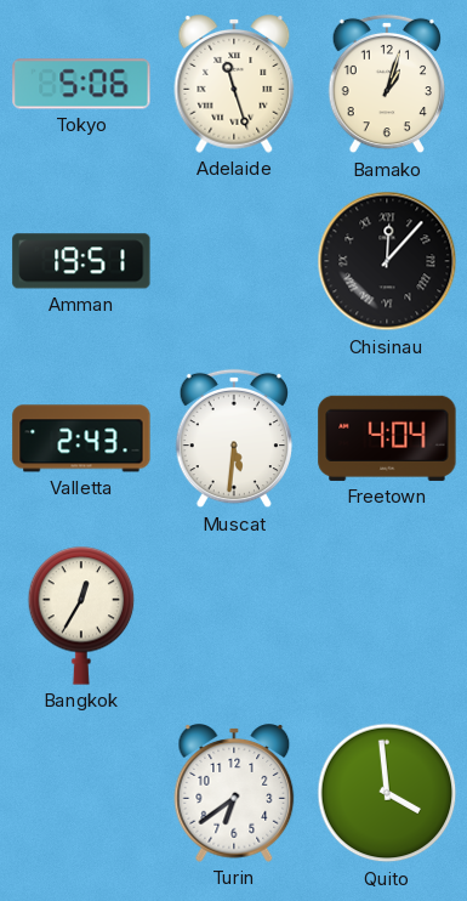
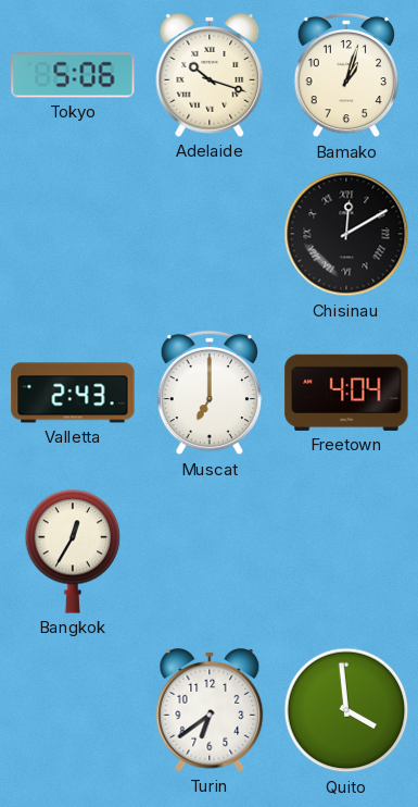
Adelaide: 11:27 -> 10:18
Amman: 19:51 -> none
Chisinau: 12:07 -> 12:10
Muscat: 5:31 -> 7:00
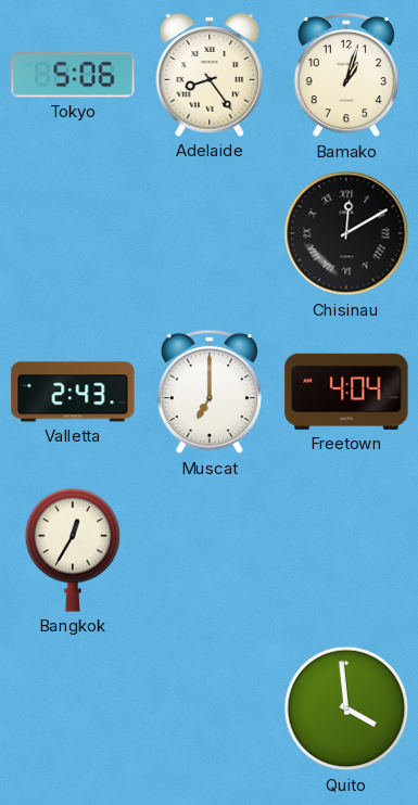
Adelaide: 10:18 -> 8:24
Turin: 6:39 -> none
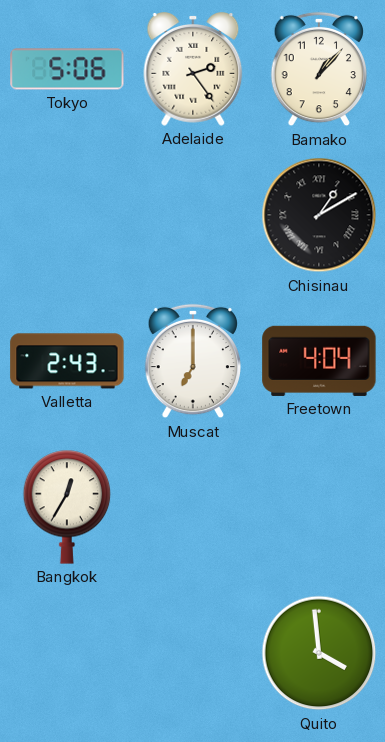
Adelaide: 8:24 -> 2:24
Bamako: 1:03 -> 1:07
Chisinau: 12:10 -> 1:10
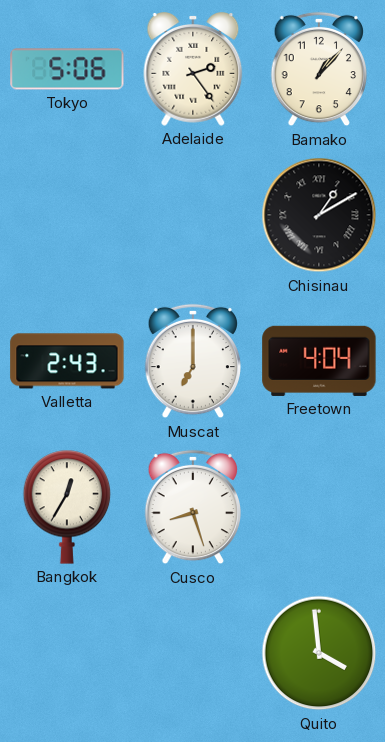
Cusco: none -> 8:27
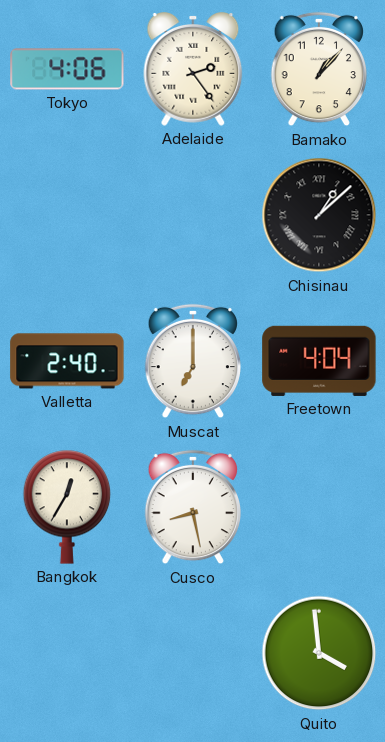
Tokyo: 5:06 -> 4:06
Chisinau: 1:10 -> 1:08
Valletta: 2:43 -> 2:40
Cusco: 8:27 -> 8:28
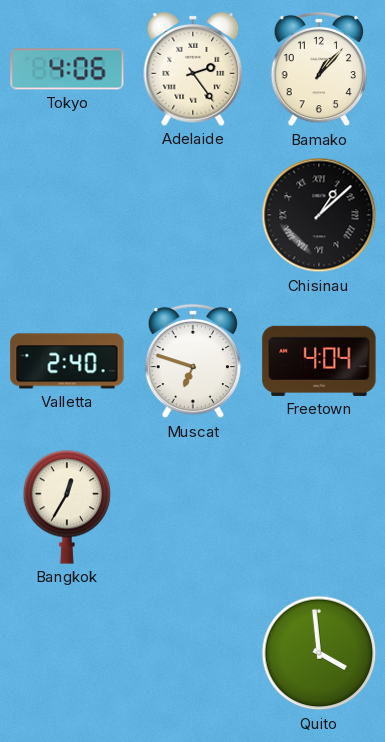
Muscat: 7:00 -> 6:48
Cusco: 8:28 -> none
